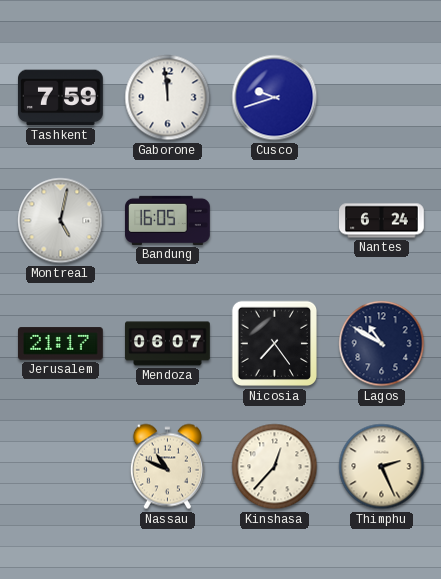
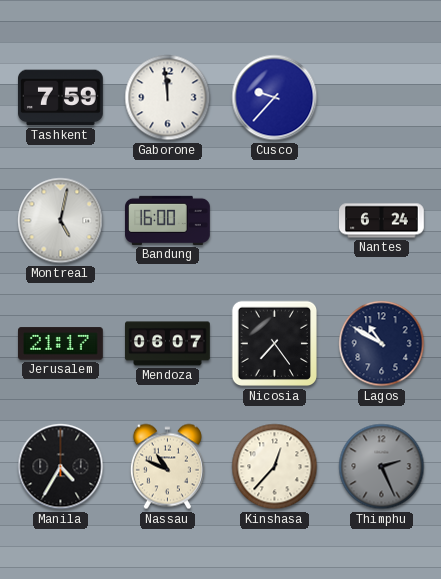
Cusco: 9:42 -> 9:37
Bandung: 16:05 -> 16:00
Manila: none -> 4:35
Thimphu dial: cream -> grey
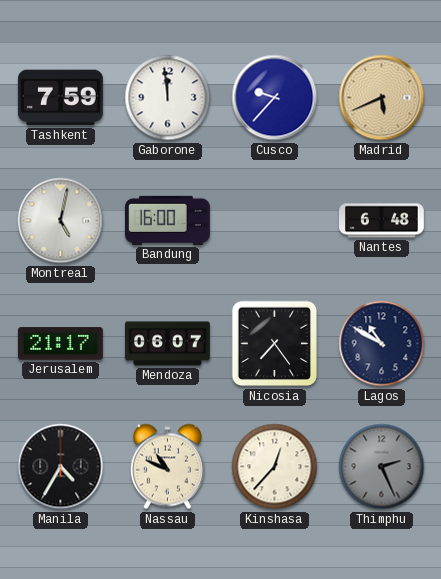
Madrid: none -> 5:41
Nantes: 6:24 -> 6:48
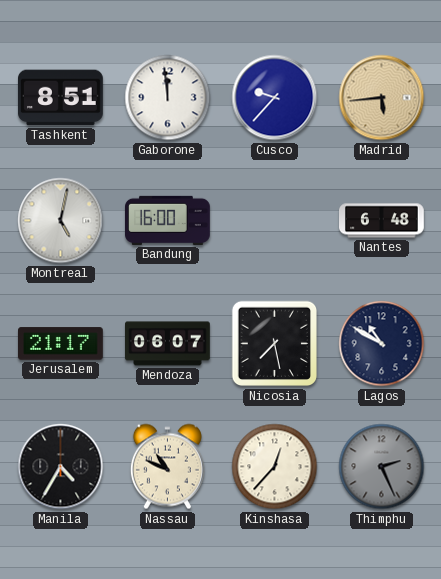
Tashkent: 7:59 -> 8:51
Madrid: 5:41 -> 5:44
Nicosia: 7:24 -> 7:28
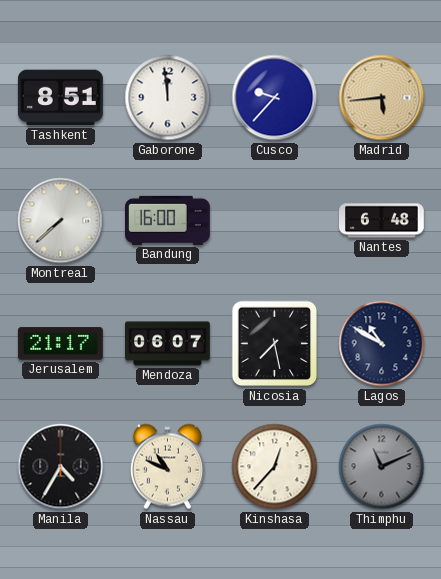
Montreal: 5:02 -> 7:38
Thimphu: 2:26 -> 11:11
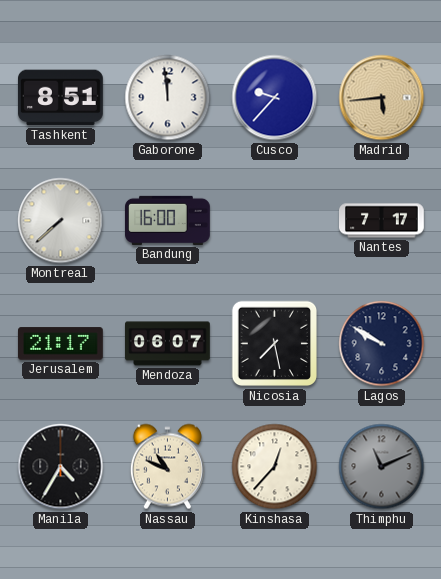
Nantes: 6:48 -> 7:17
Lagos: 10:50 -> 9:50
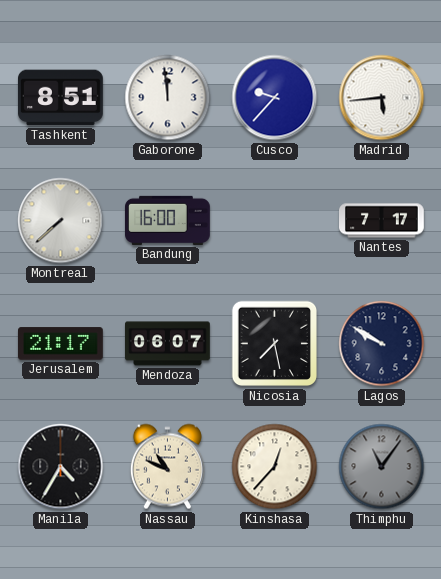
Madrid dial: champagne -> white
Thimphu: 11:11 -> 11:06
